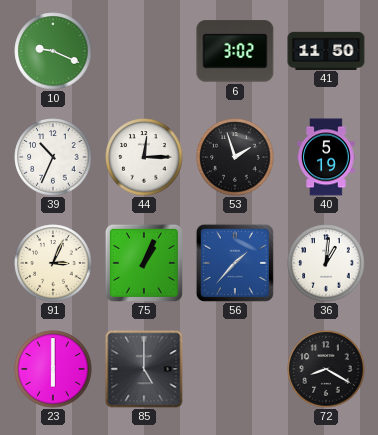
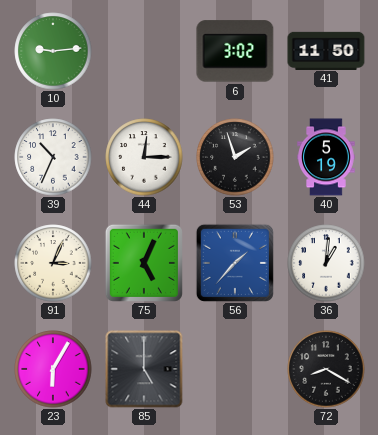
10: 9:19 -> 9:14
75: 1:04 -> 5:04
23: 6:00 -> 6:05
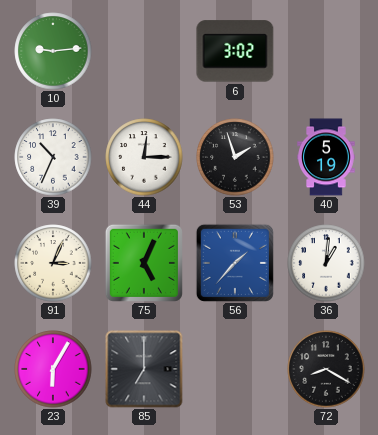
41: 11:50 -> none
85: 5:00 -> 7:00
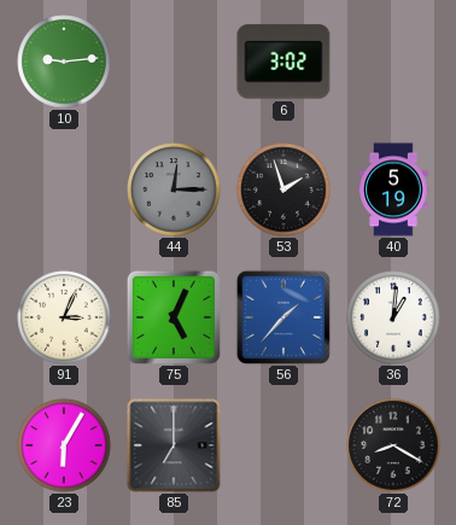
39: 10:34 -> none
44 dial: white -> grey
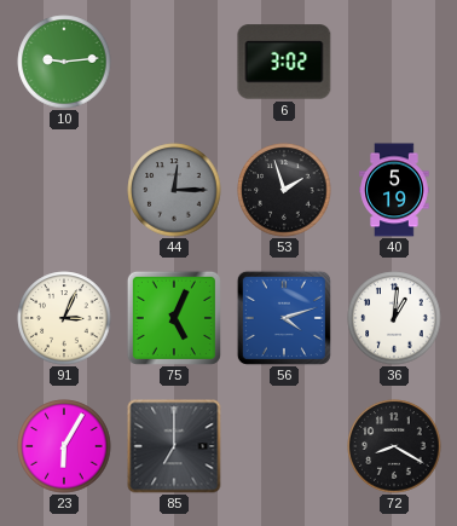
56: 1:37 -> 4:12
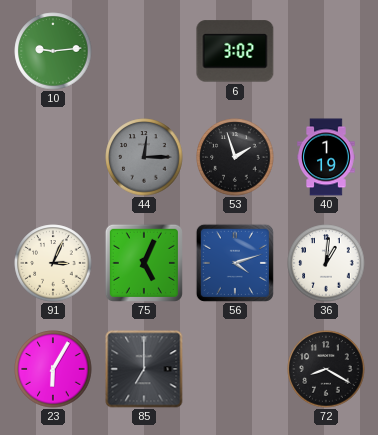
40: 5:19 -> 1:19
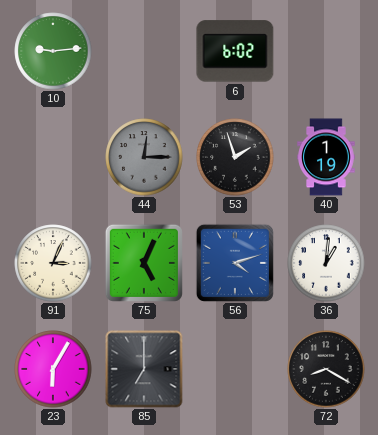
6: 3:02 -> 6:02
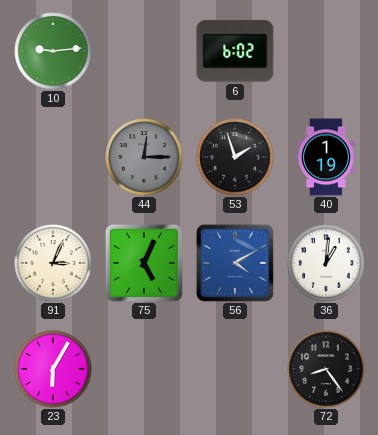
56: 4:12 -> 4:10
85: 7:00 -> none
72: 8:20 -> 8:24
